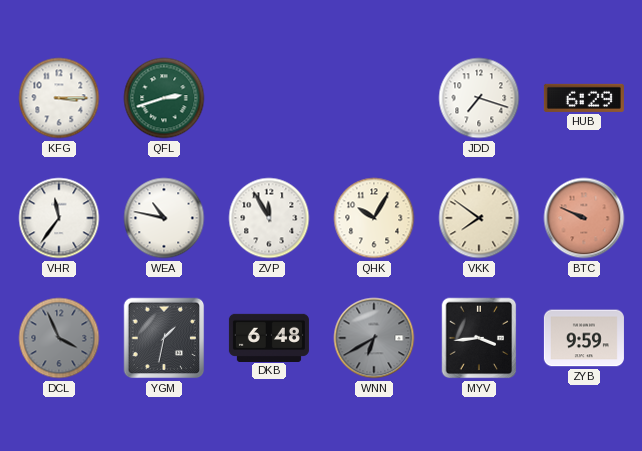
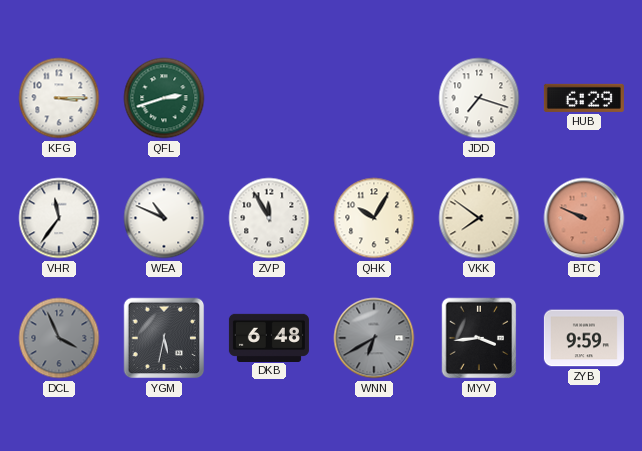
WEA: 10:47 -> 10:49
YGM: 1:32 -> 5:32
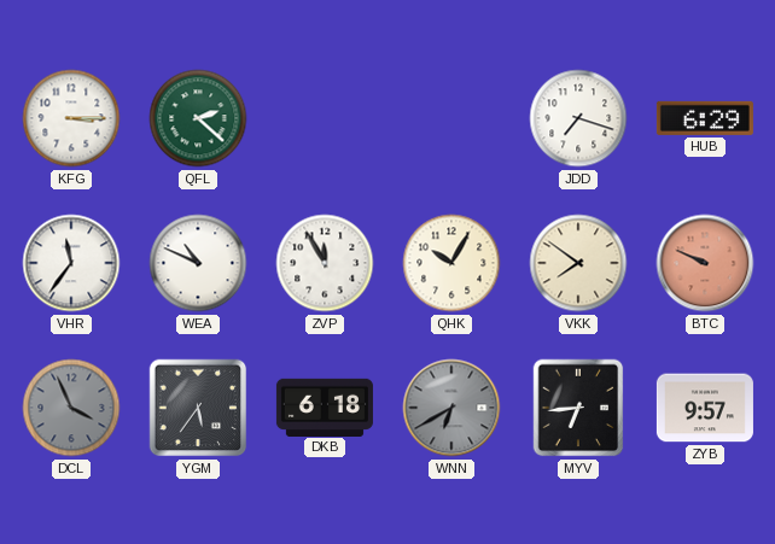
QFL: 2:42 -> 2:22
YGM: 5:32 -> 5:36
DKB: 6:48 -> 6:18
MYV: 3:44 -> 6:44
ZYB: 9:59 -> 9:57
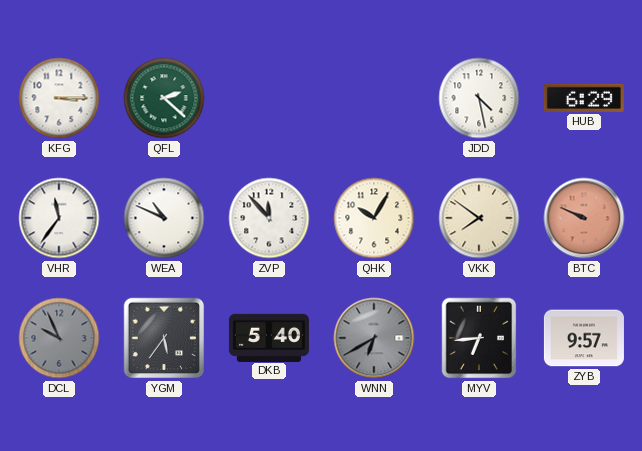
JDD: 7:18 -> 4:28
ZVP: 11:55 -> 11:53
DCL: 3:56 -> 9:56
DKB: 6:18 -> 5:40
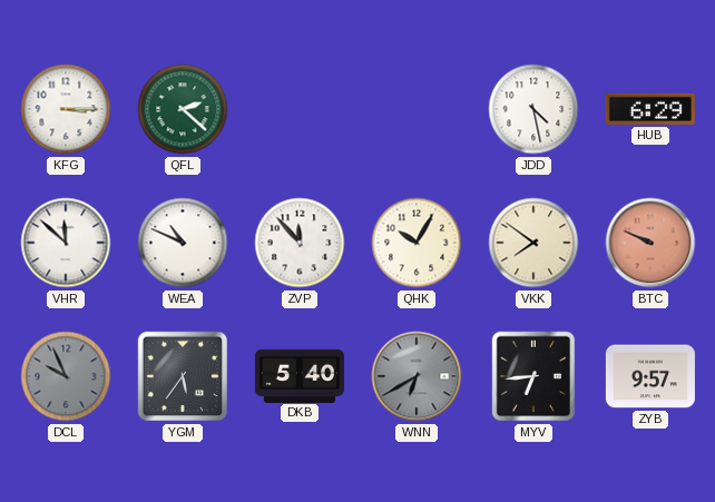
VHR: 11:36 -> 11:52
